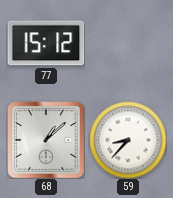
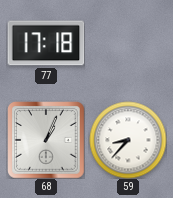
77: 15:12 -> 17:18
68: 1:08 -> 1:04
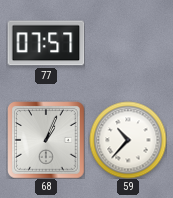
77: 17:18 -> 07:57
59: 8:37 -> 10:37
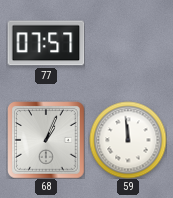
59: 10:37 -> 11:59
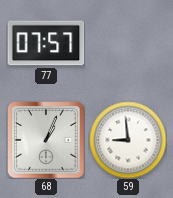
59: 11:59 -> 8:59
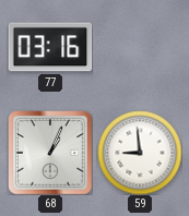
77: 07:57 -> 03:16
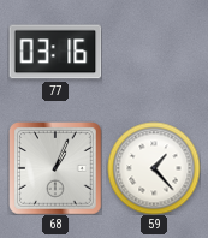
59: 8:59 -> 1:23
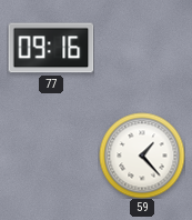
77: 03:16 -> 09:16
68: 1:04 -> none
